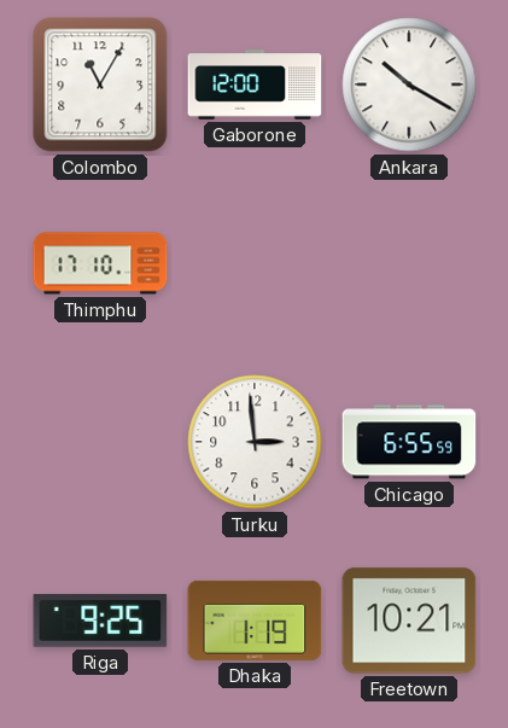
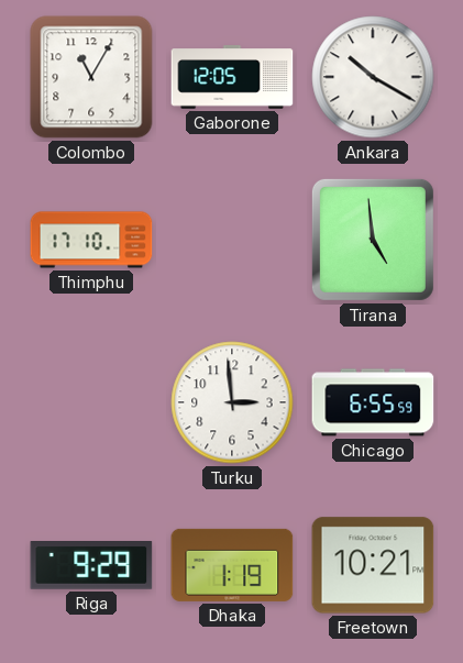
Gaborone: 12:00 -> 12:05
Tirana: none -> 4:59
Riga: 9:25 -> 9:29
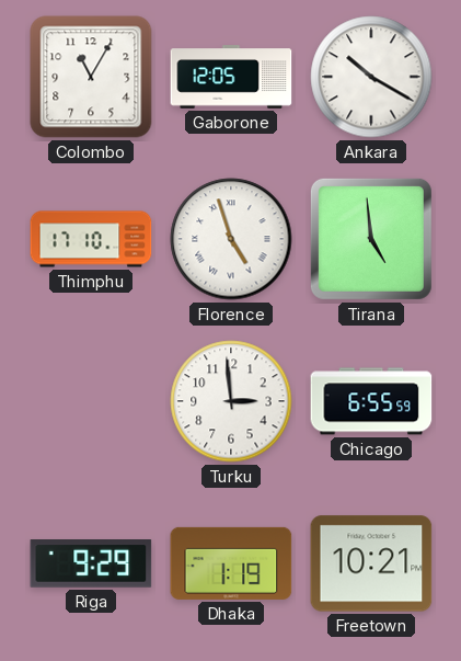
Florence: none -> 4:57
